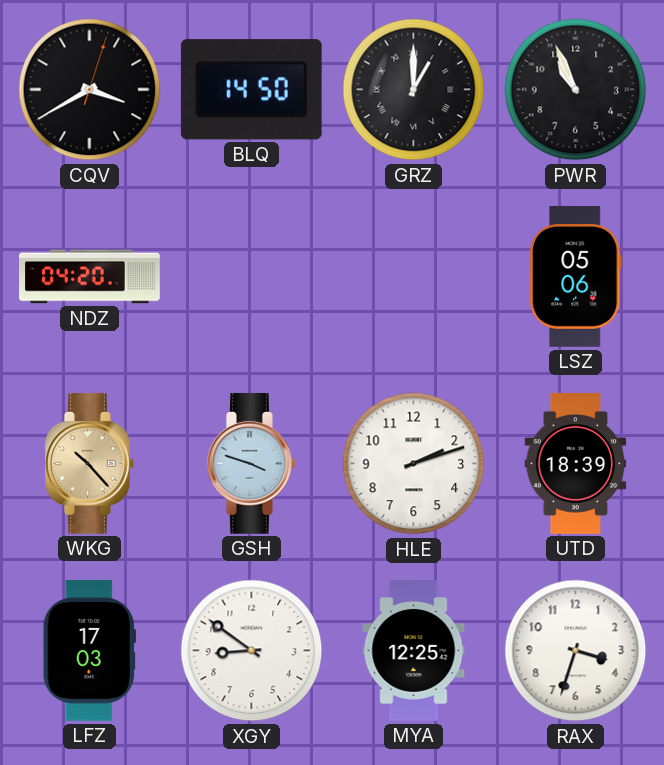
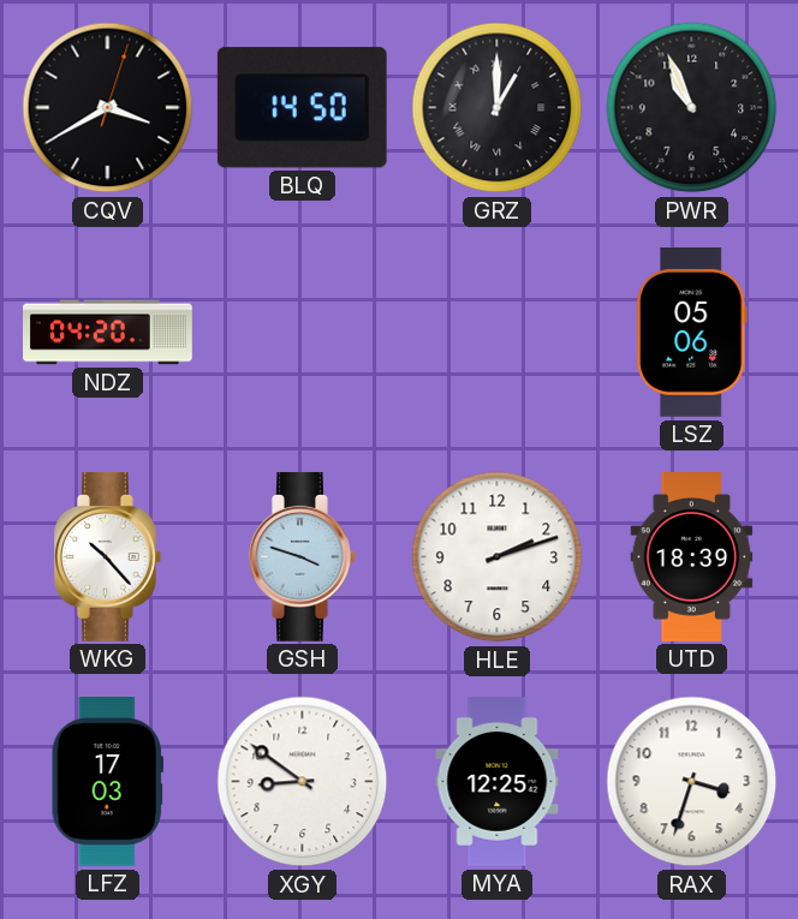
WKG dial: champagne -> white
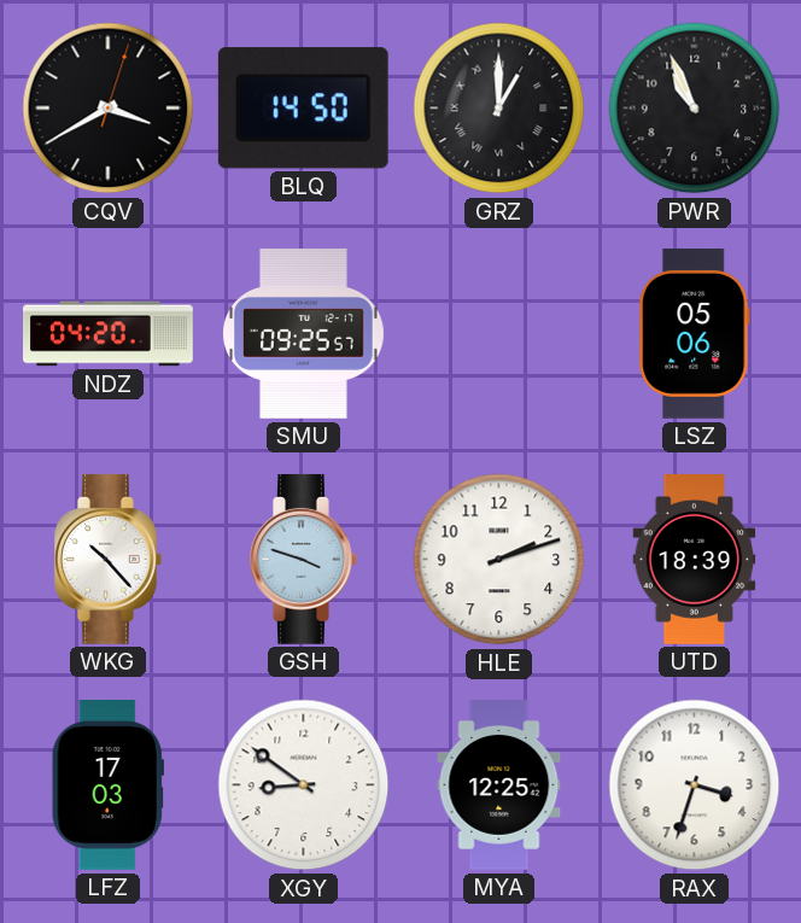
SMU: none -> 09:25
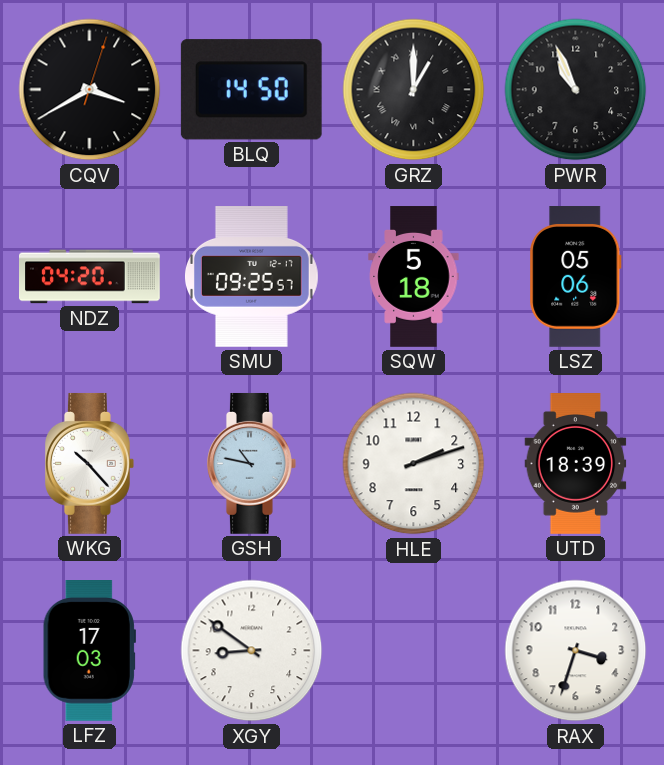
SQW: none -> 5:18
GSH: 3:48 -> 10:47
MYA: 12:25 -> none
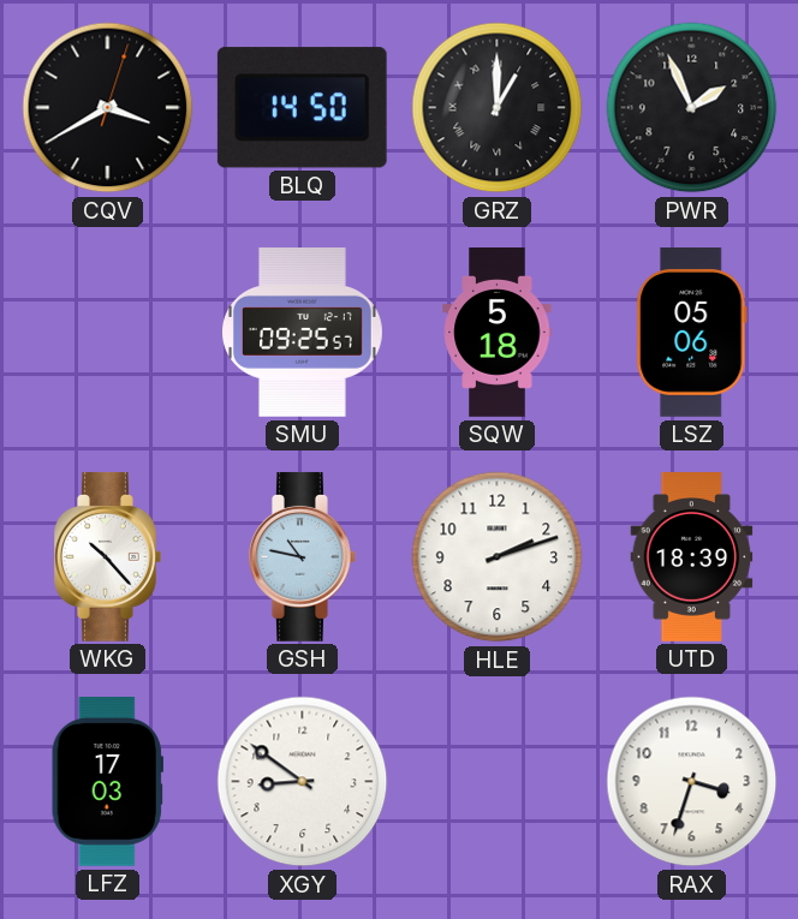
PWR: 10:56 -> 1:56
NDZ: 04:20 -> none
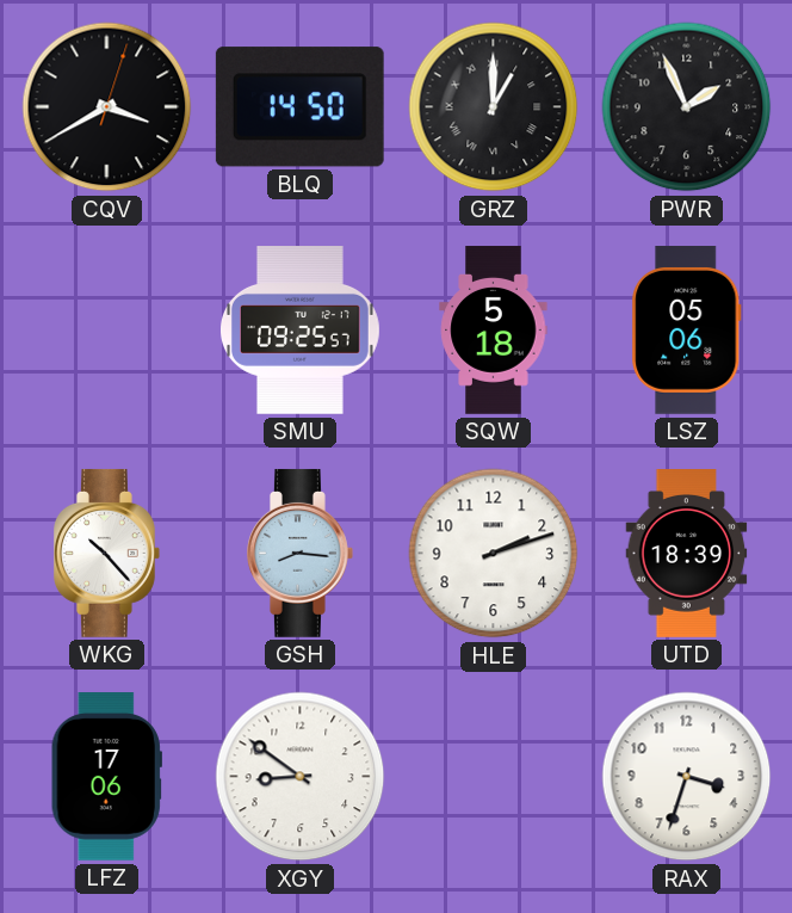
GSH: 10:47 -> 8:16
LFZ: 17:03 -> 17:06
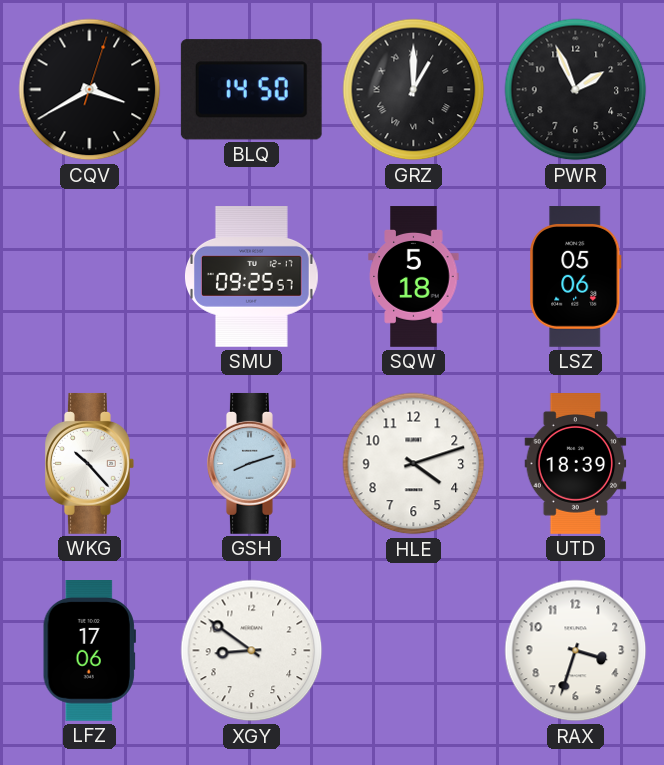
GSH: 8:16 -> 8:12
HLE: 2:12 -> 4:12
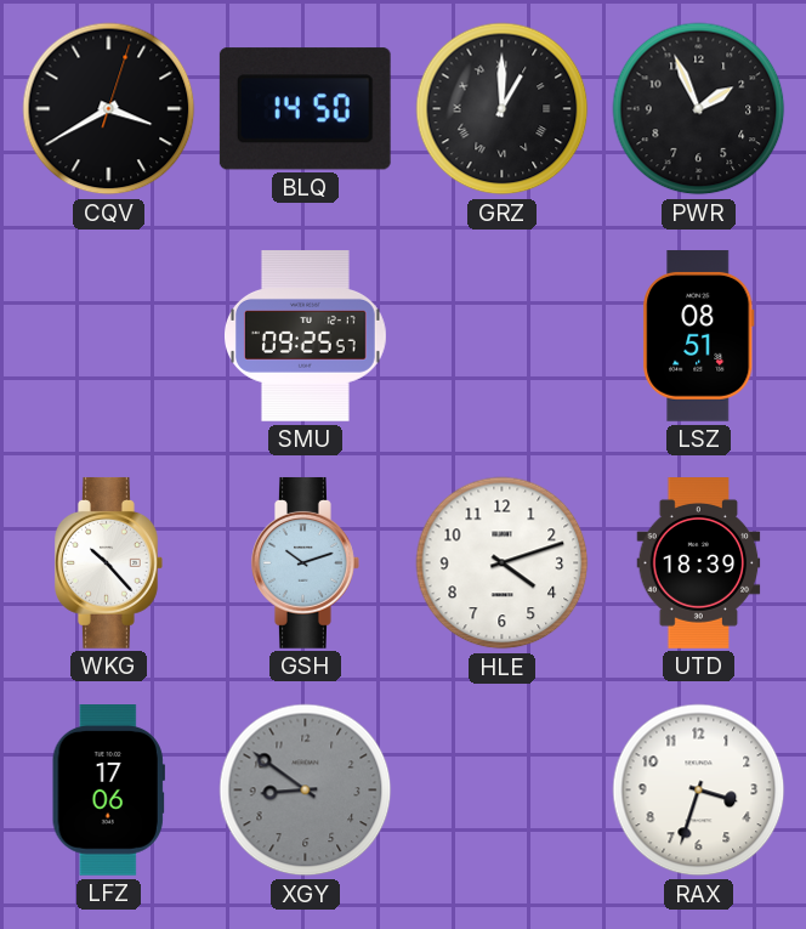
SQW: 5:18 -> none
LSZ: 05:06 -> 08:51
GSH: 8:12 -> 10:12
XGY dial: white -> grey
